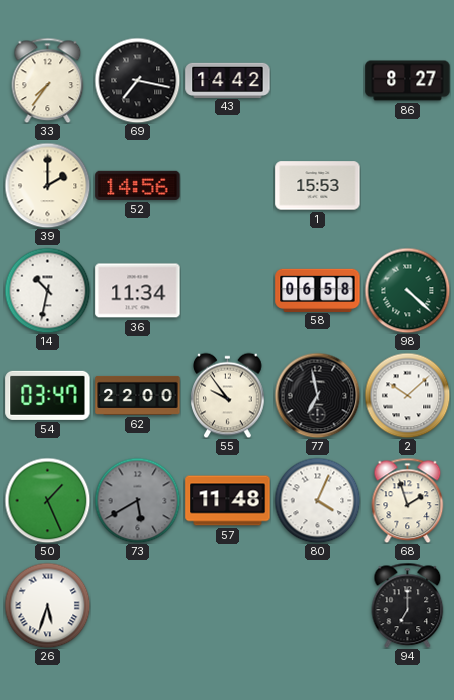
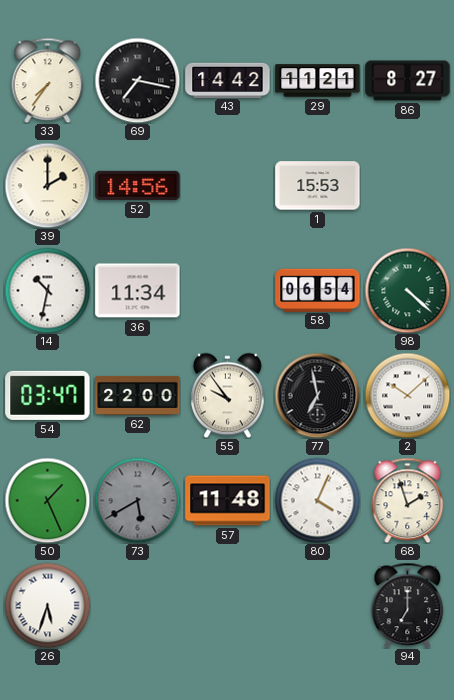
29: none -> 11:21
58: 06:58 -> 06:54
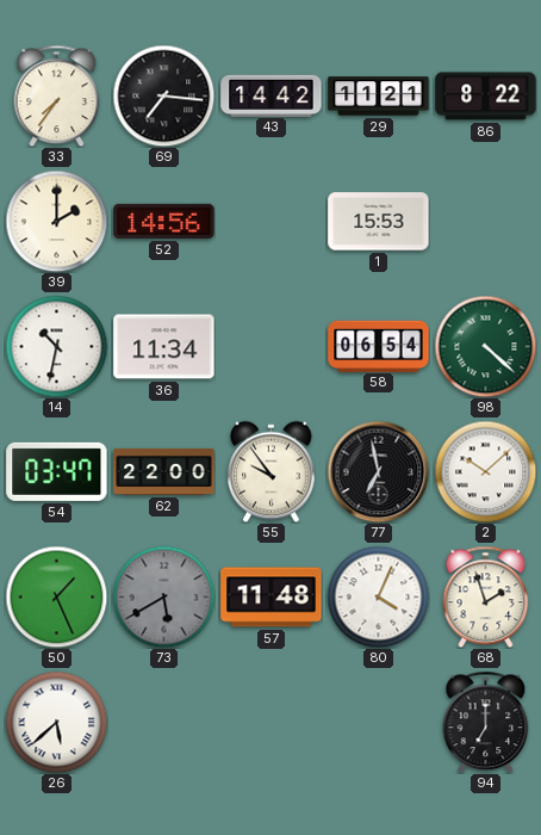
69: 7:17 -> 7:16
86: 8:27 -> 8:22
26: 5:33 -> 5:38
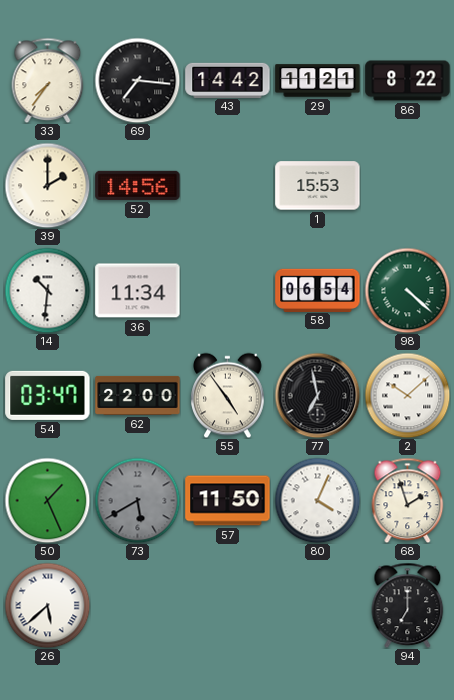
14: 10:32 -> 10:31
55: 9:54 -> 4:54
57: 11:48 -> 11:50
